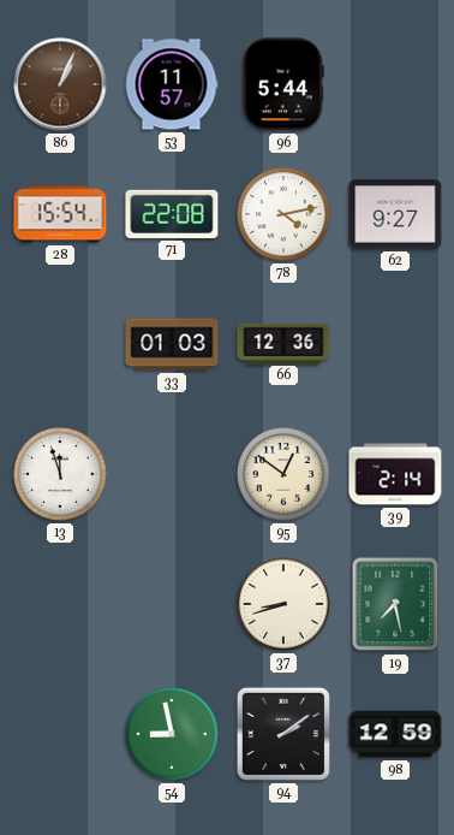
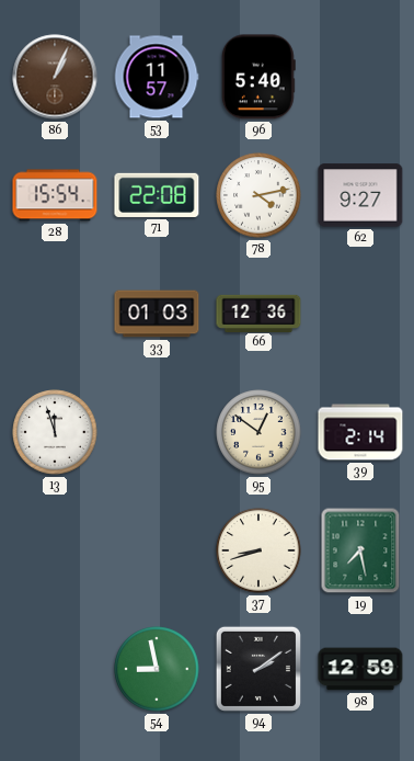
96: 5:44 -> 5:40
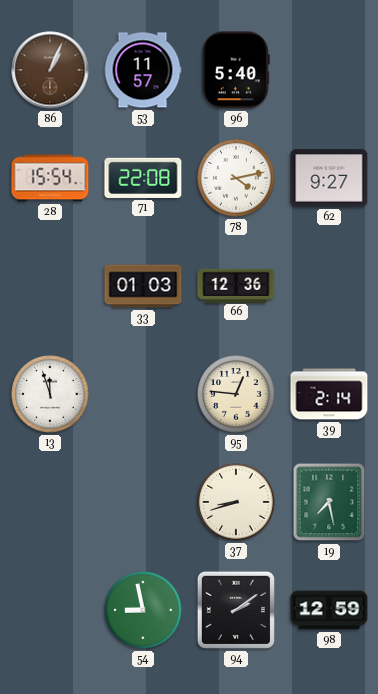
95: 12:51 -> 12:46
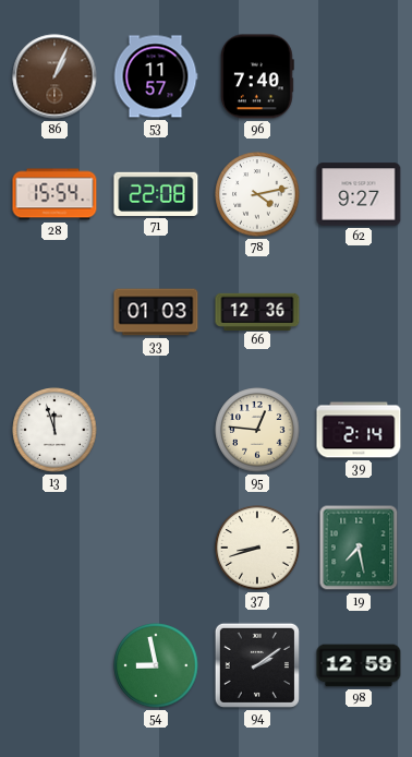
96: 5:40 -> 7:40
